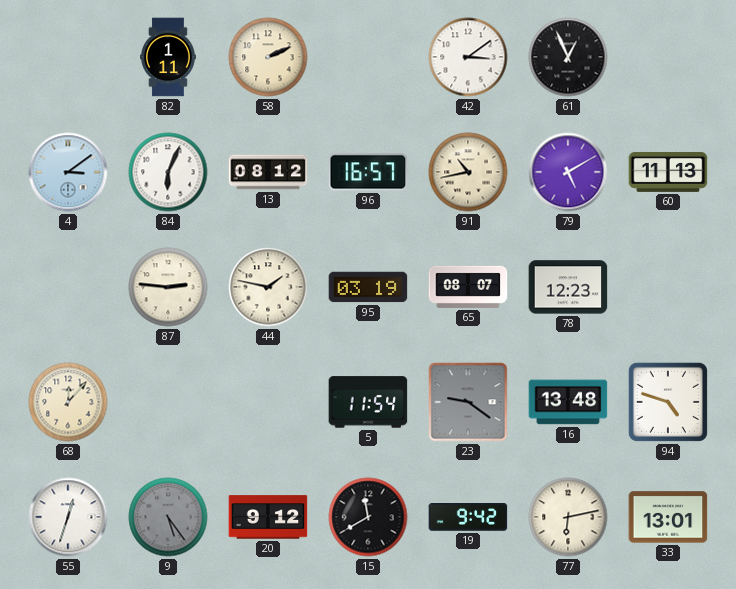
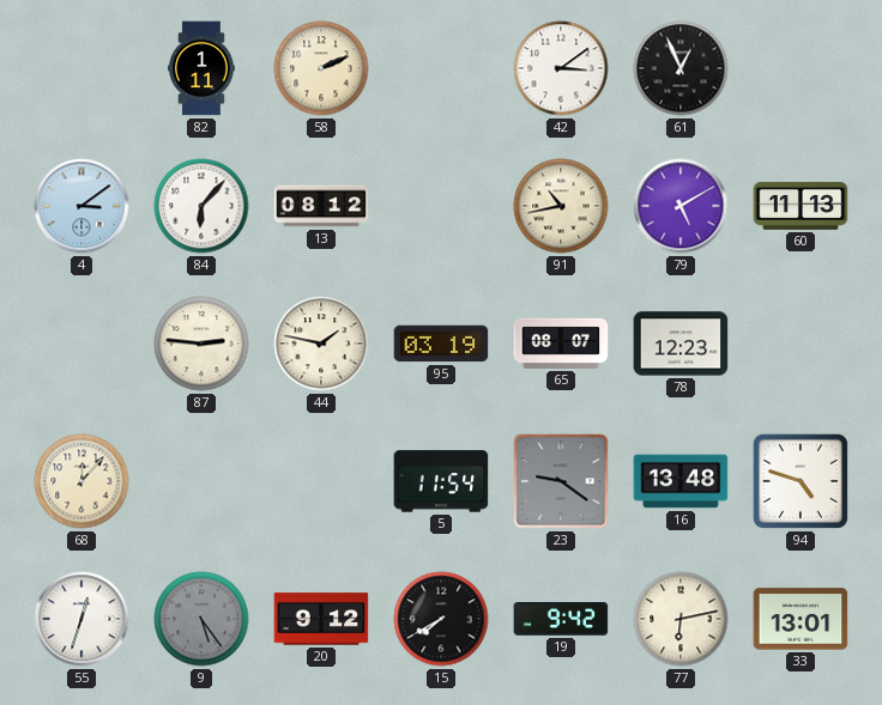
84: 6:04 -> 6:07
96: 16:57 -> none
15: 11:40 -> 7:40
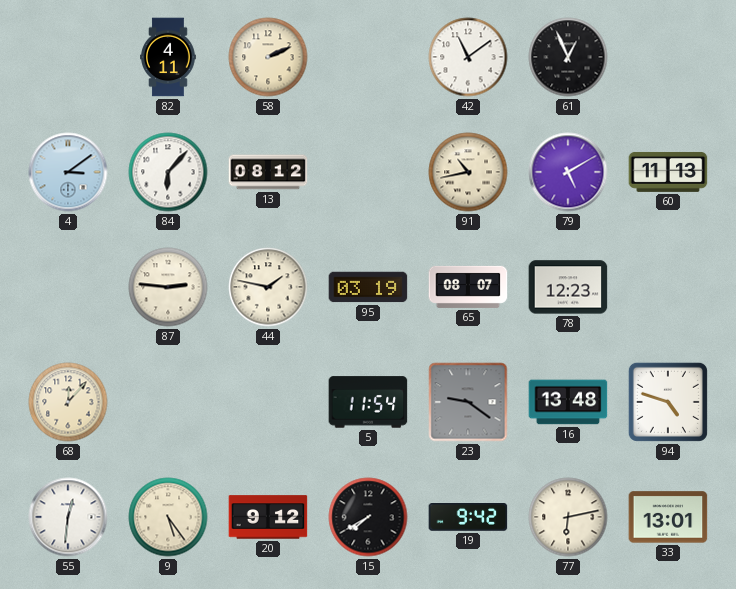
82: 1:11 -> 4:11
42: 3:09 -> 11:09
55: 12:33 -> 12:31
9 dial: grey -> cream
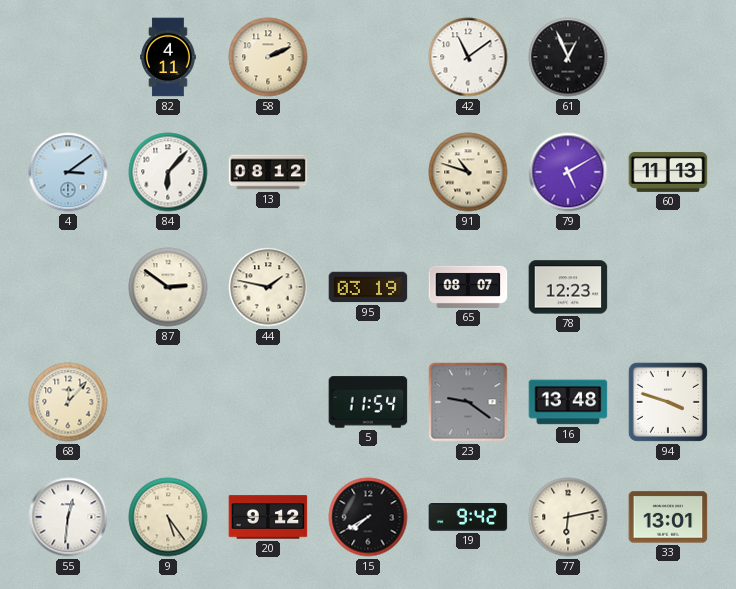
91: 10:43 -> 10:48
87: 2:46 -> 2:51
94: 4:48 -> 3:48
